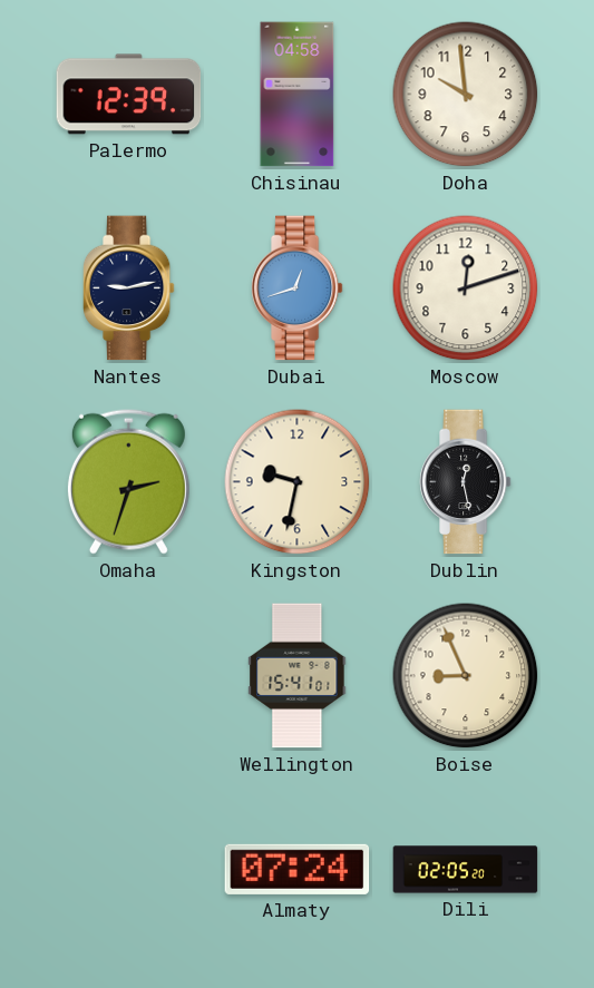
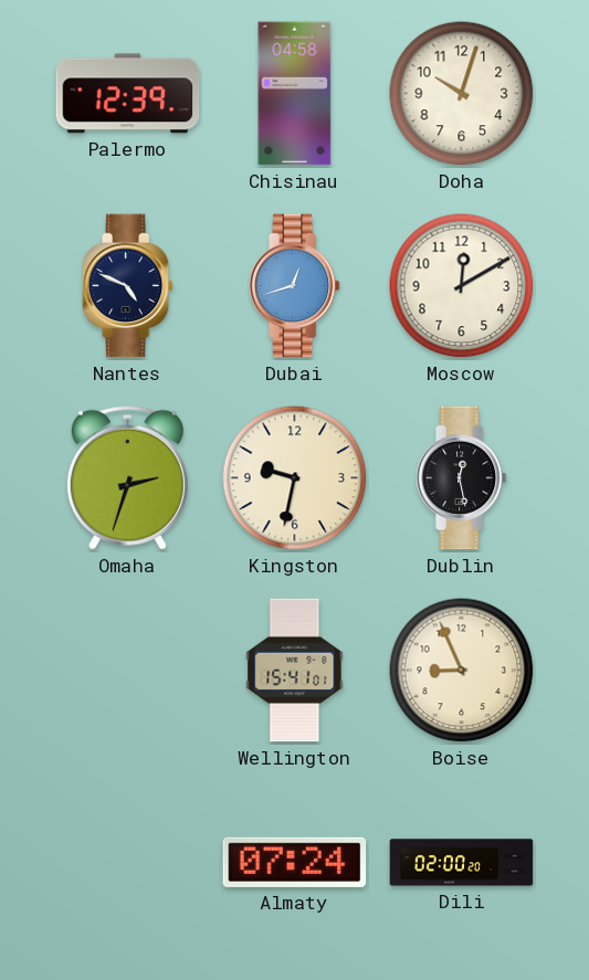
Doha: 9:59 -> 10:03
Nantes: 9:13 -> 4:49
Moscow: 12:12 -> 12:10
Dili: 02:05 -> 02:00
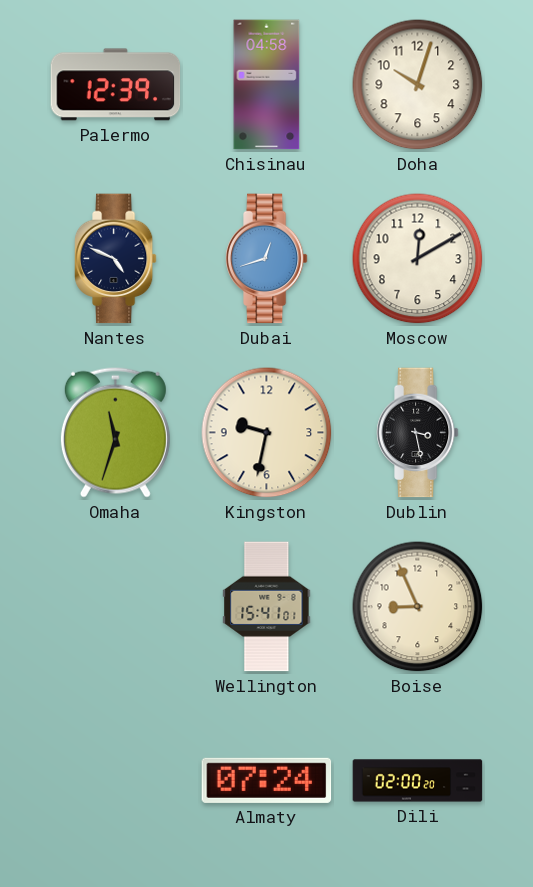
Omaha: 2:33 -> 11:33
Dublin: 12:28 -> 3:28
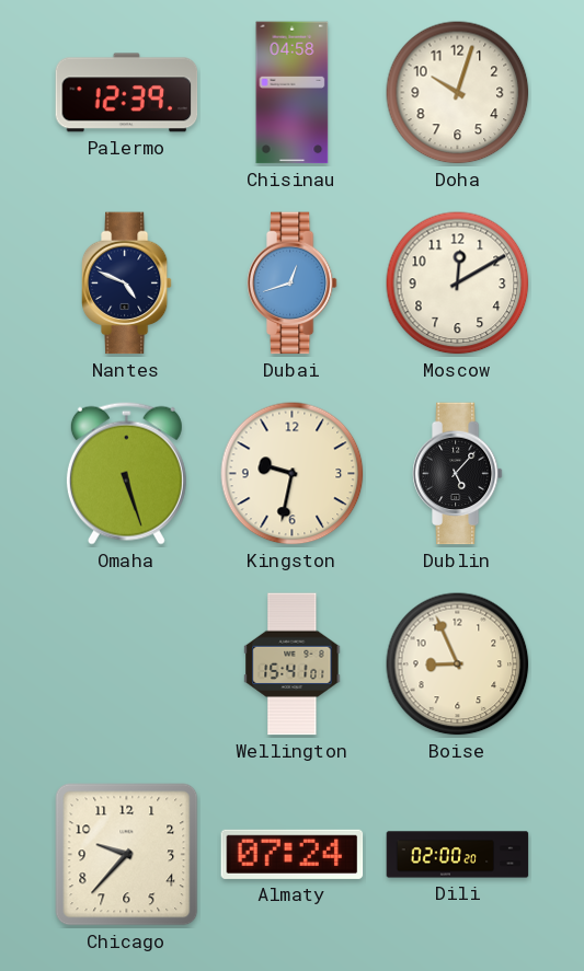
Omaha: 11:33 -> 5:27
Dublin: 3:28 -> 5:07
Chicago: none -> 9:37
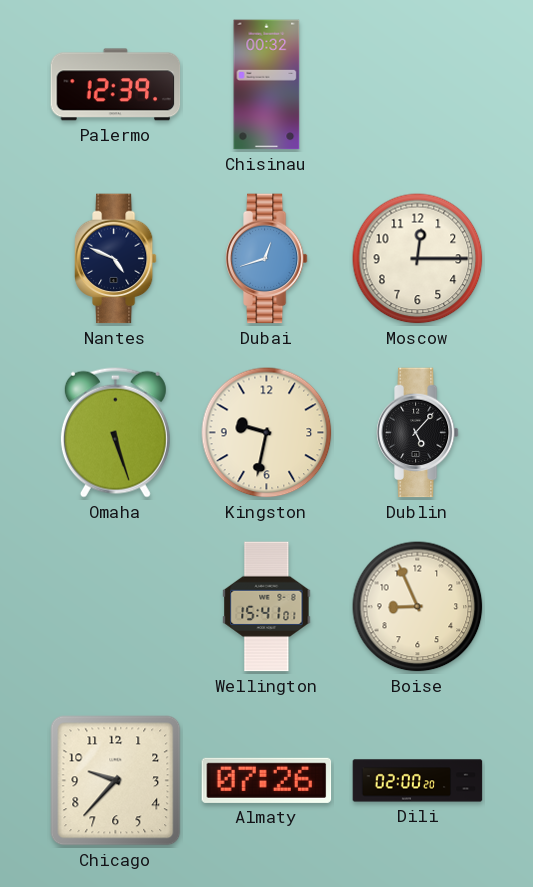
Chisinau: 04:58 -> 00:32
Doha: 10:03 -> none
Moscow: 12:10 -> 12:15
Almaty: 07:24 -> 07:26
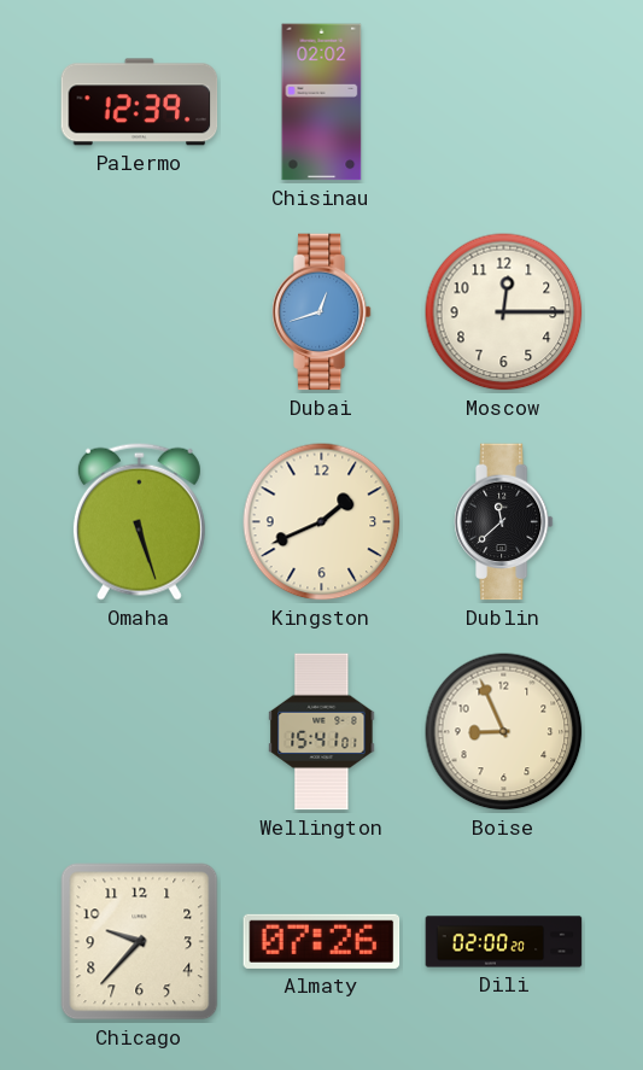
Chisinau: 00:32 -> 02:02
Nantes: 4:49 -> none
Kingston: 9:32 -> 1:41
Dublin: 5:07 -> 11:38
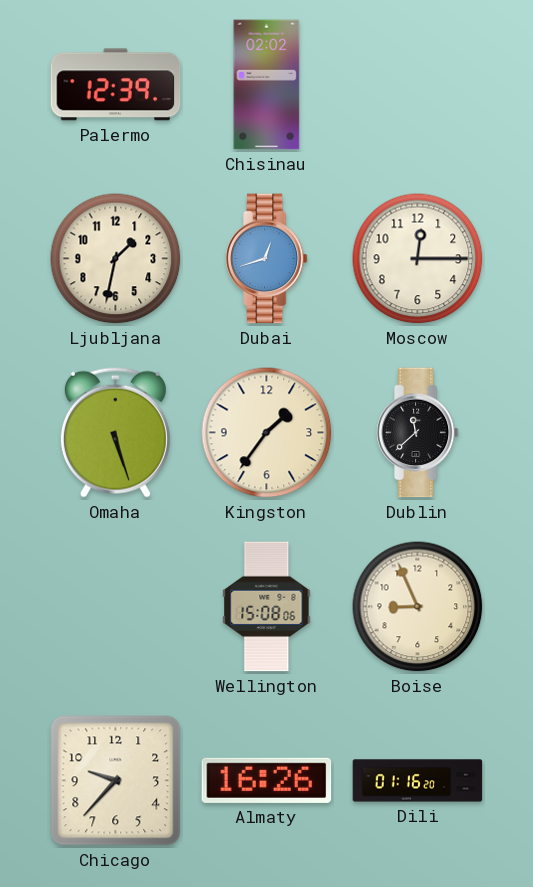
Ljubljana: none -> 1:32
Kingston: 1:41 -> 1:36
Wellington: 15:41 -> 15:08
Almaty: 07:26 -> 16:26
Dili: 02:00 -> 01:16
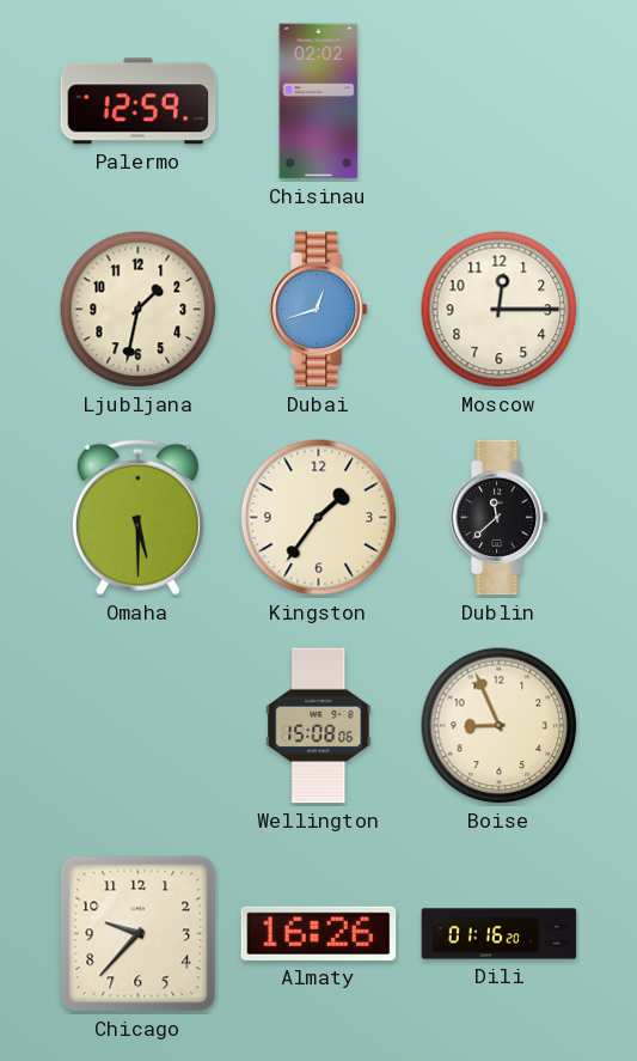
Palermo: 12:39 -> 12:59
Omaha: 5:27 -> 5:30
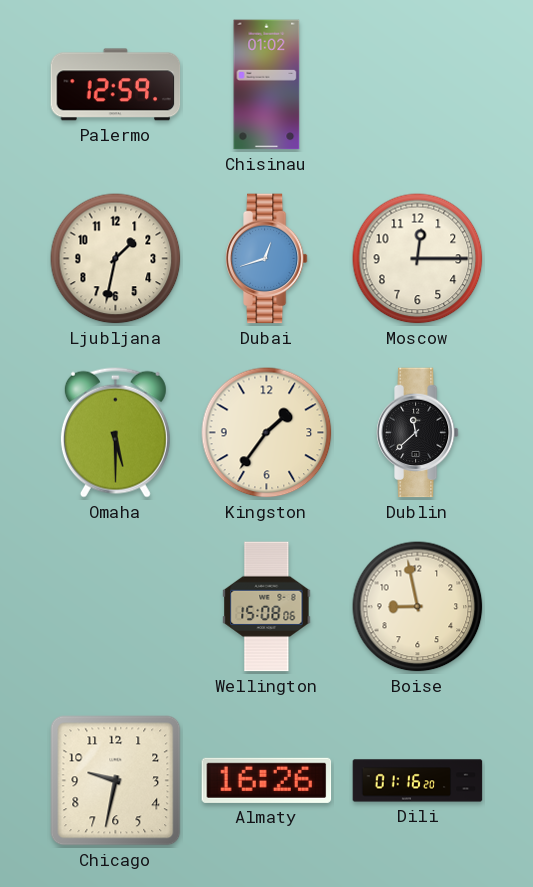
Chisinau: 02:02 -> 01:02
Boise: 8:56 -> 8:58
Chicago: 9:37 -> 9:32
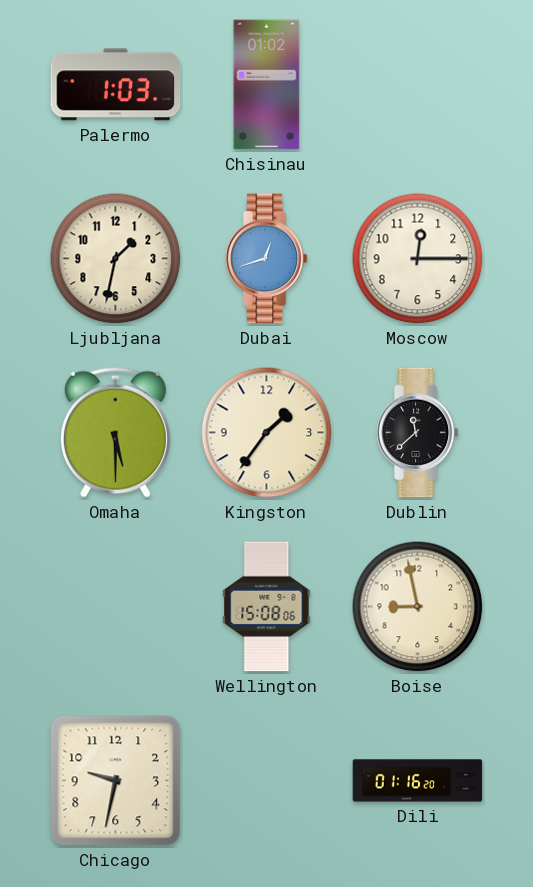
Palermo: 12:59 -> 1:03
Almaty: 16:26 -> none
